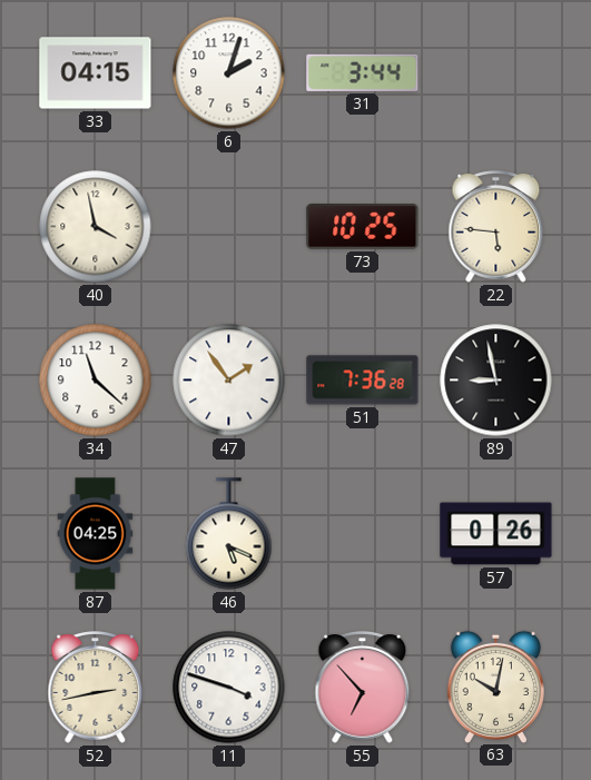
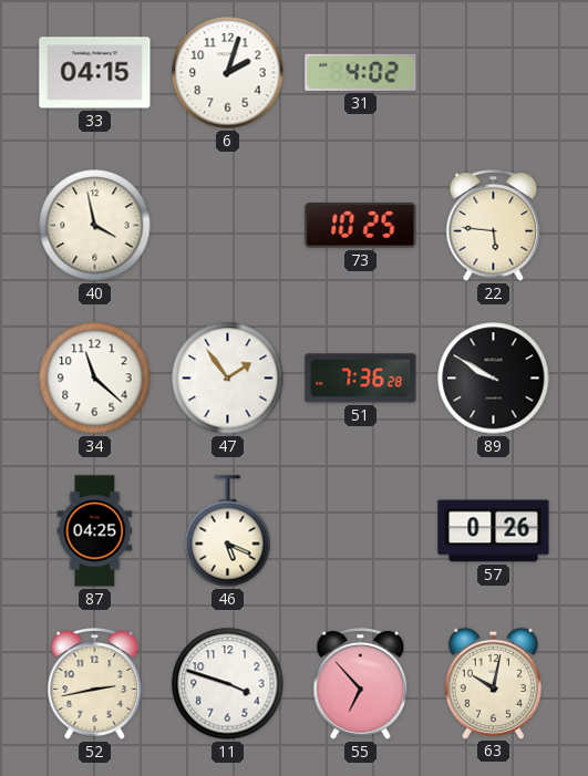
31: 3:44 -> 4:02
89: 8:58 -> 9:50
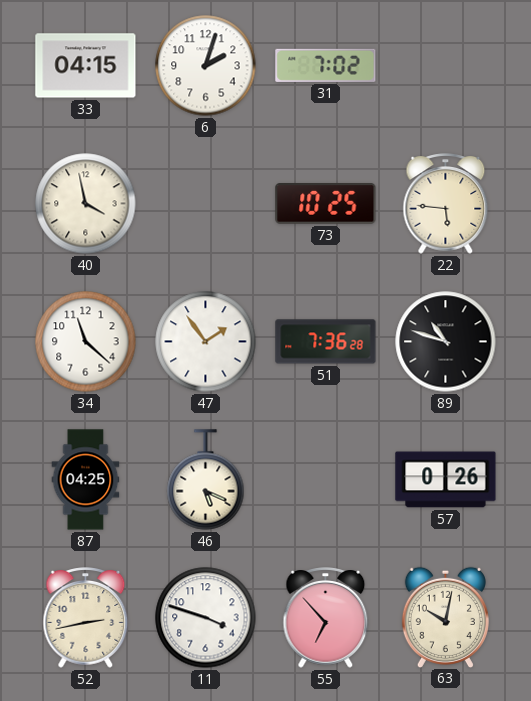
31: 4:02 -> 7:02
89: 9:50 -> 10:48
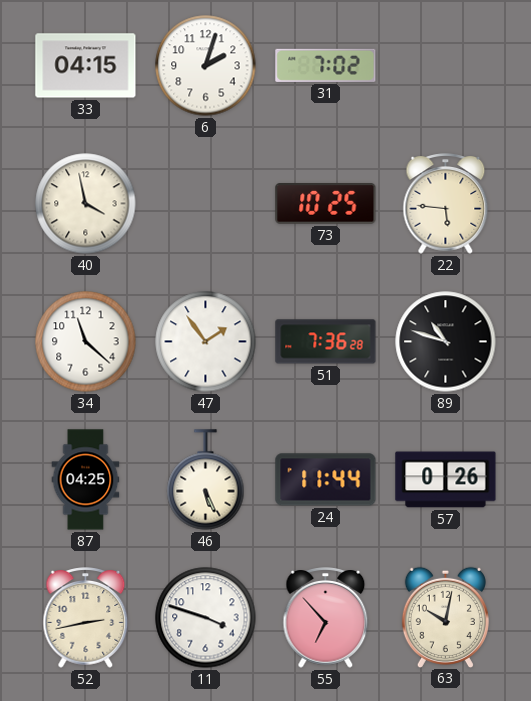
46: 5:19 -> 5:26
24: none -> 11:44
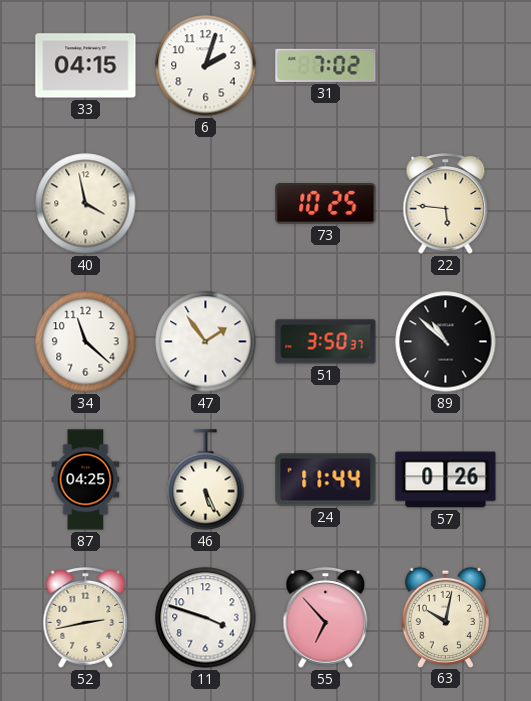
51: 7:36 -> 3:50
89: 10:48 -> 10:52
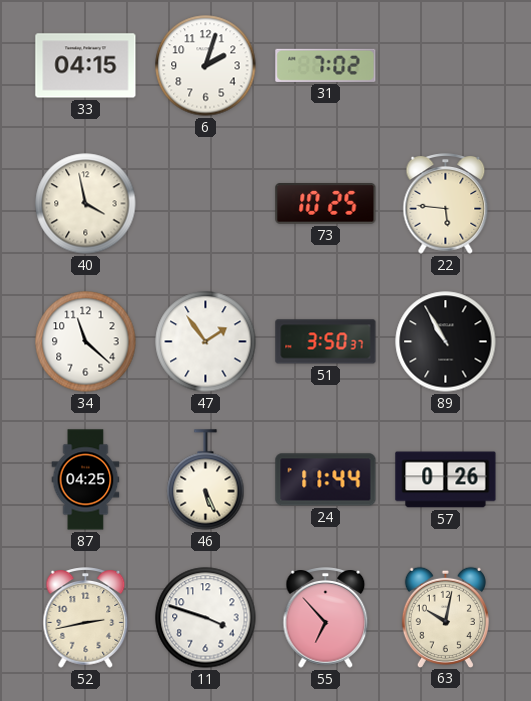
89: 10:52 -> 10:55
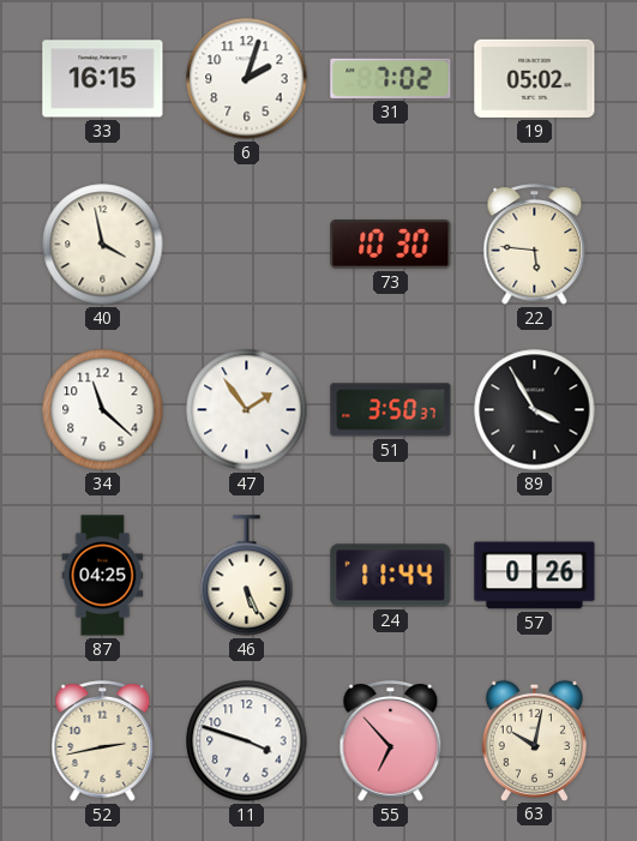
33: 04:15 -> 16:15
19: none -> 05:02
73: 10:25 -> 10:30
89: 10:55 -> 3:55
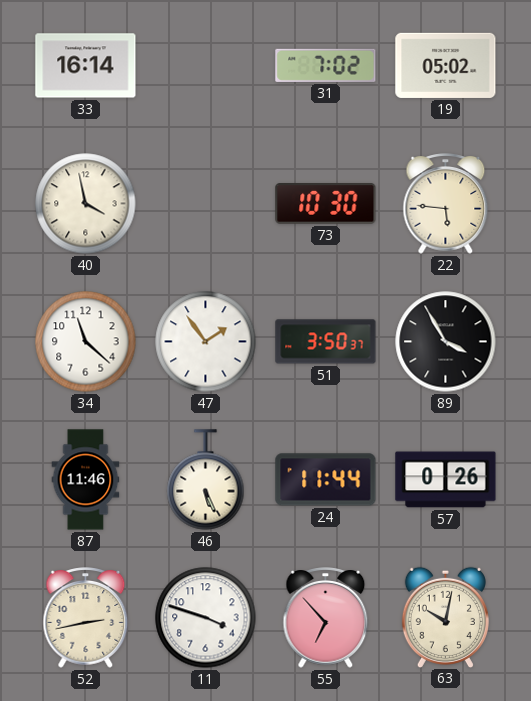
33: 16:15 -> 16:14
6: 2:03 -> none
87: 04:25 -> 11:46
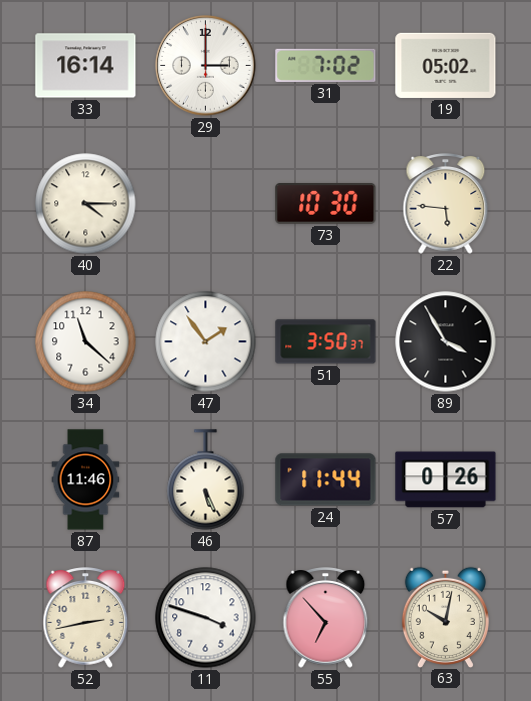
29: none -> 3:00
40: 3:58 -> 4:15
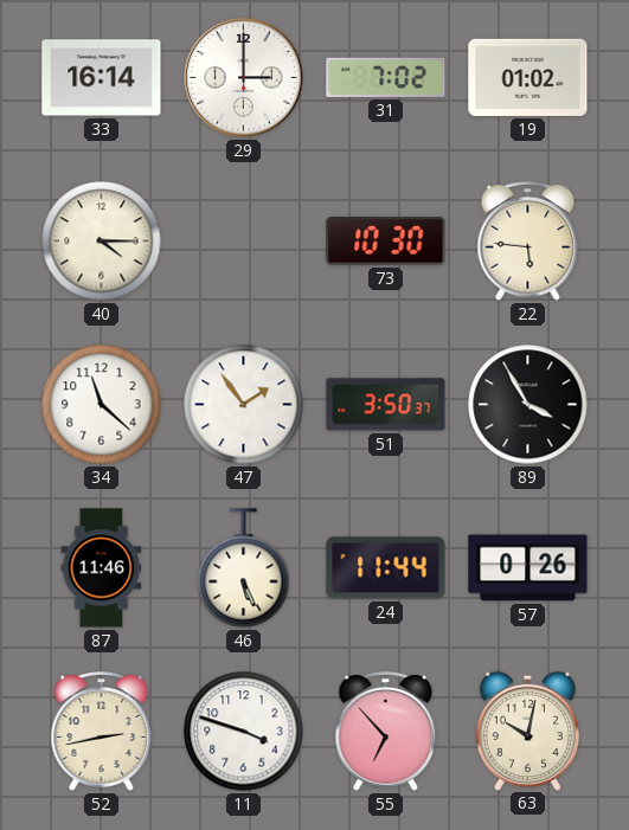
19: 05:02 -> 01:02
